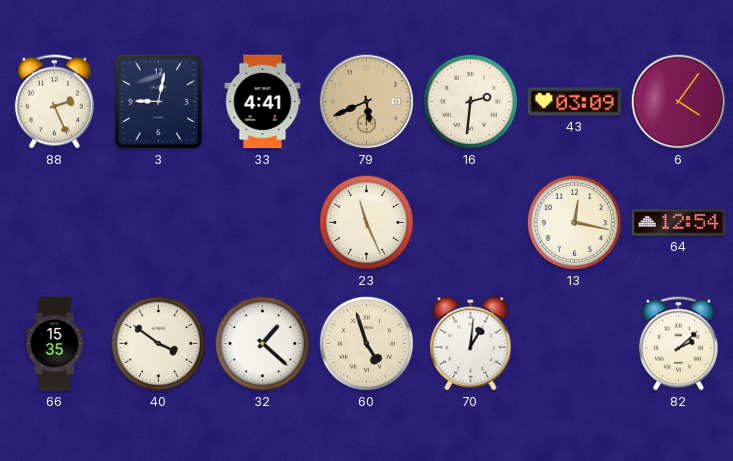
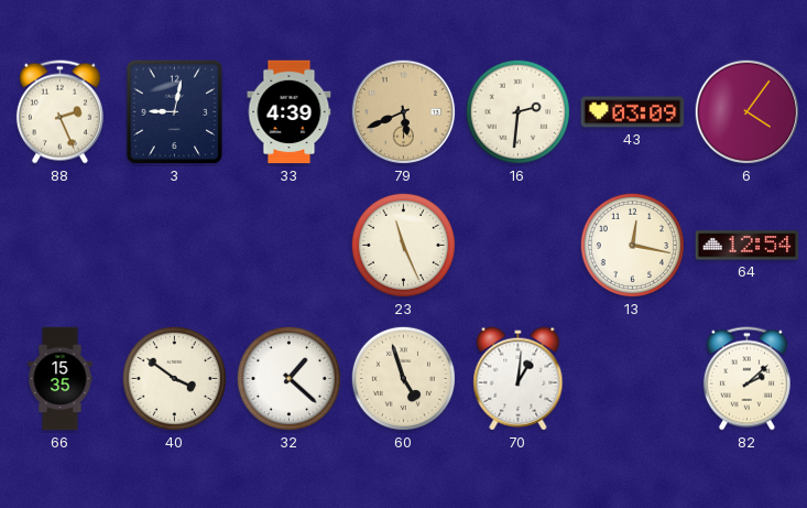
33: 4:41 -> 4:39
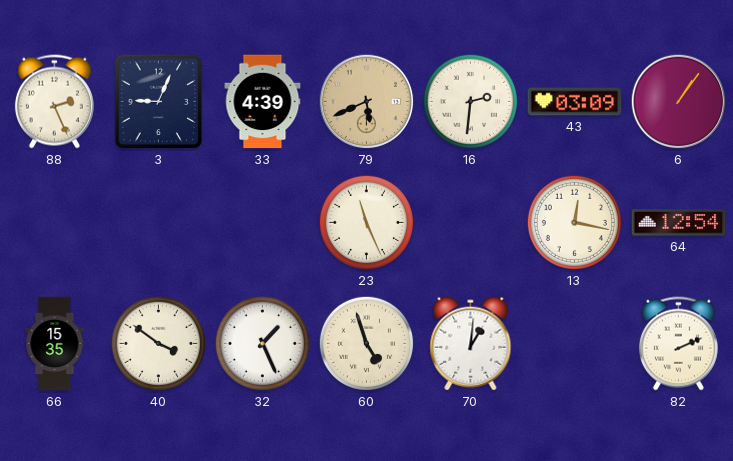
3: 9:02 -> 9:04
6: 4:06 -> 1:06
32: 1:22 -> 1:26
82: 2:08 -> 2:11
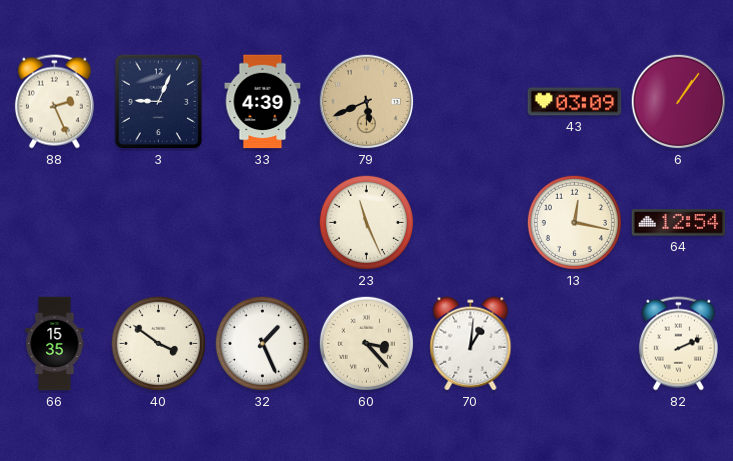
16: 2:31 -> none
60: 4:57 -> 3:23
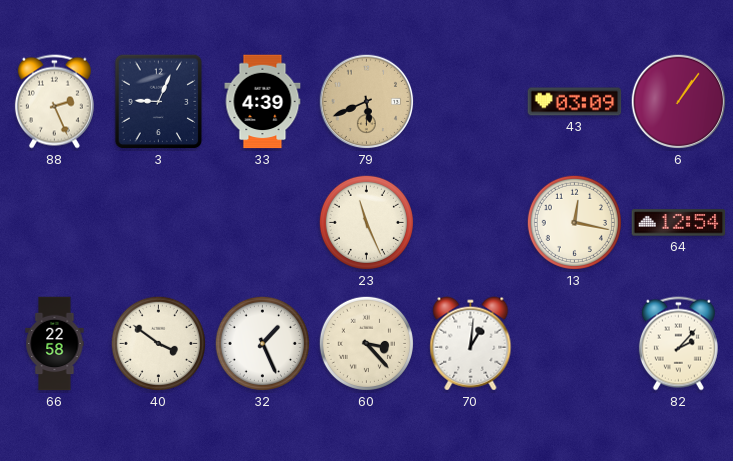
66: 15:35 -> 22:58
82: 2:11 -> 2:07
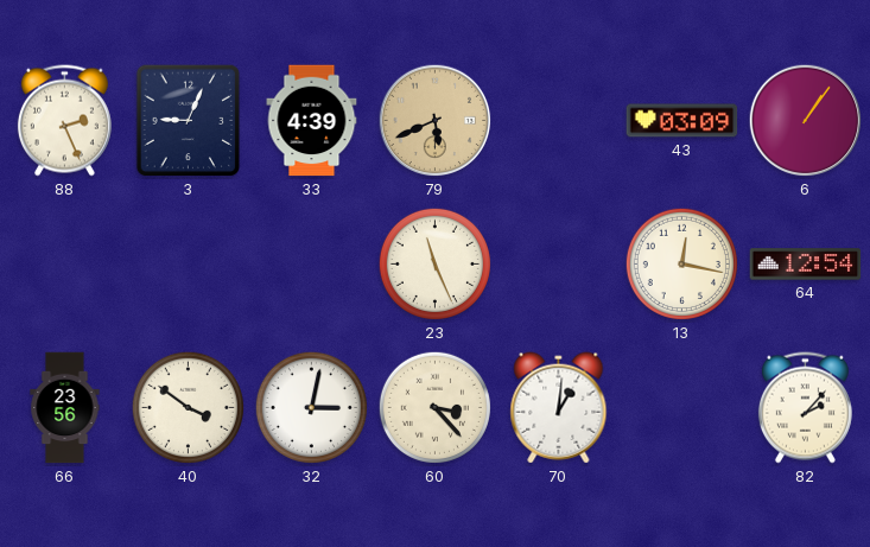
66: 22:58 -> 23:56
32: 1:26 -> 3:02
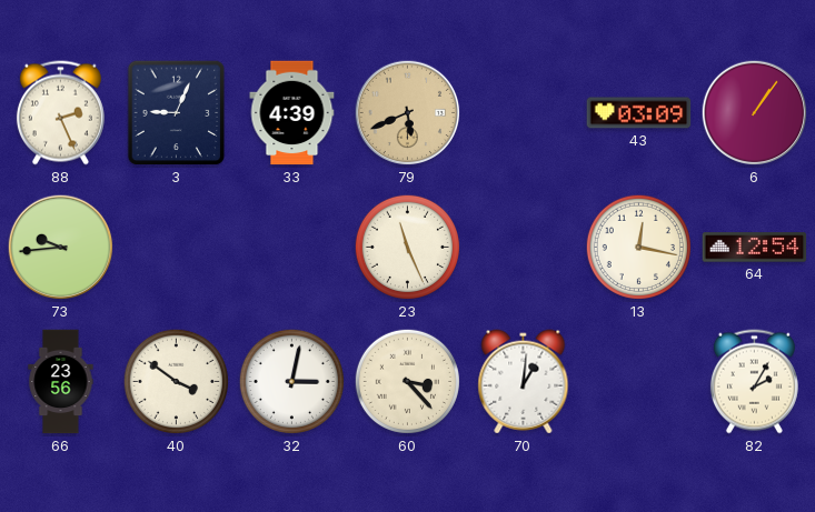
73: none -> 9:44
82: 2:07 -> 2:05
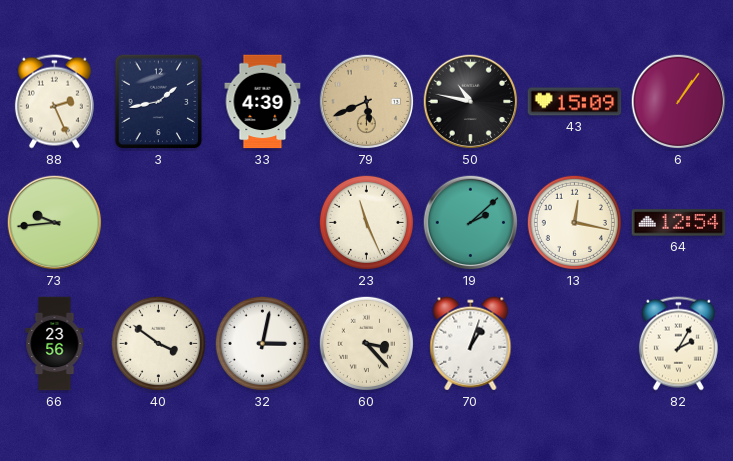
3: 9:04 -> 1:43
50: none -> 10:47
43: 03:09 -> 15:09
19: none -> 2:08
70: 1:01 -> 1:03
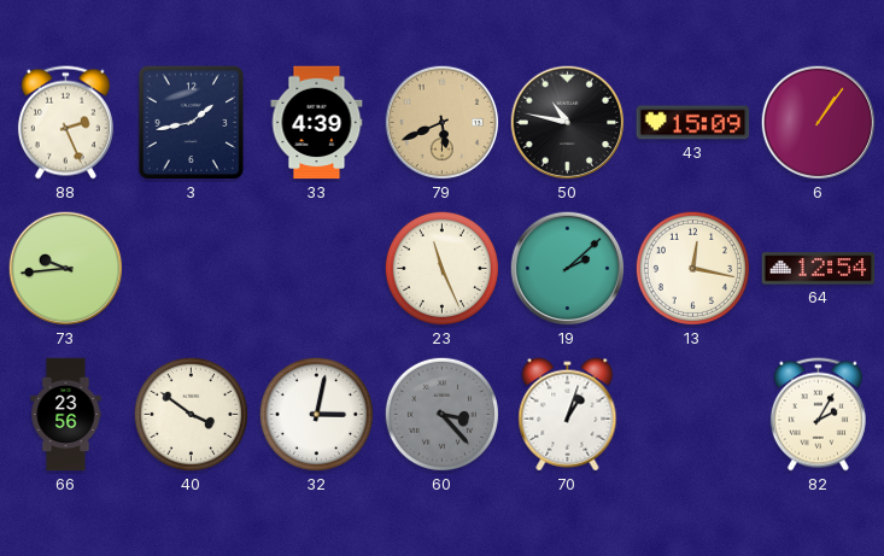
60 dial: cream -> grey
